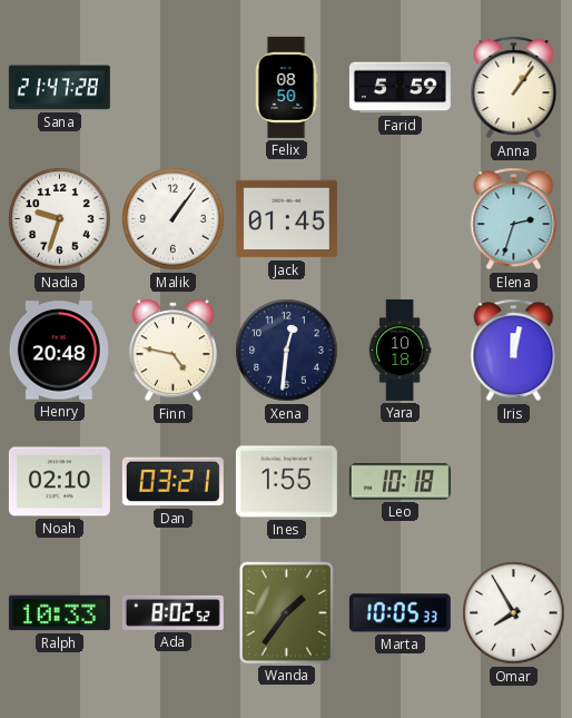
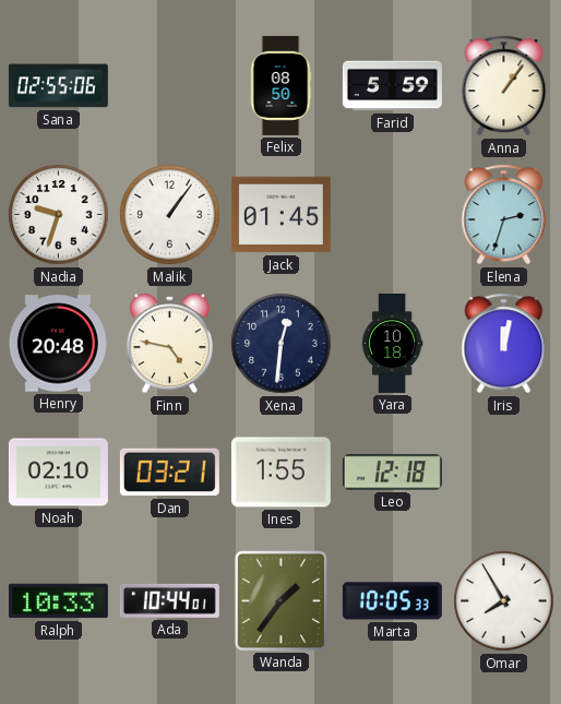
Sana: 21:47 -> 02:55
Leo: 10:18 -> 12:18
Ada: 8:02 -> 10:44
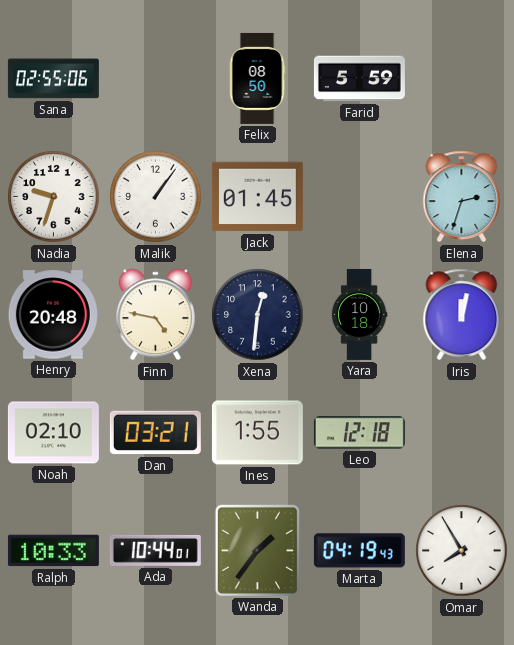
Anna: 1:06 -> none
Marta: 10:05 -> 04:19
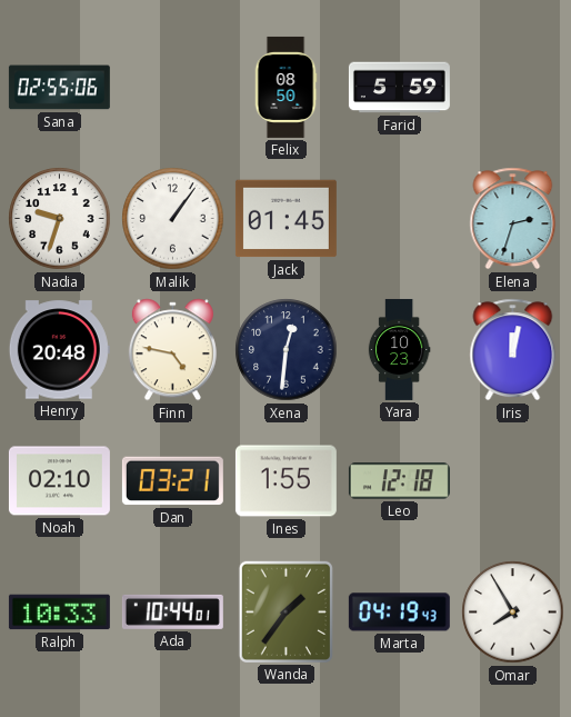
Yara: 10:18 -> 10:23
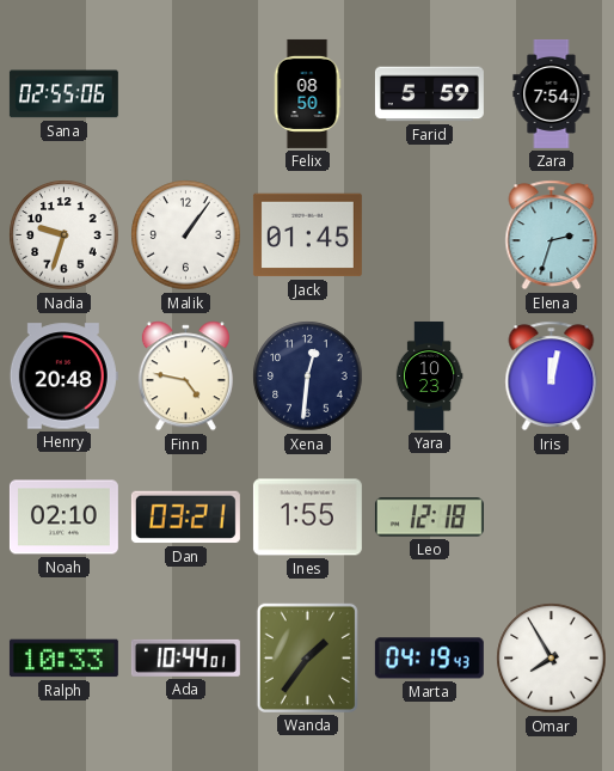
Zara: none -> 7:54
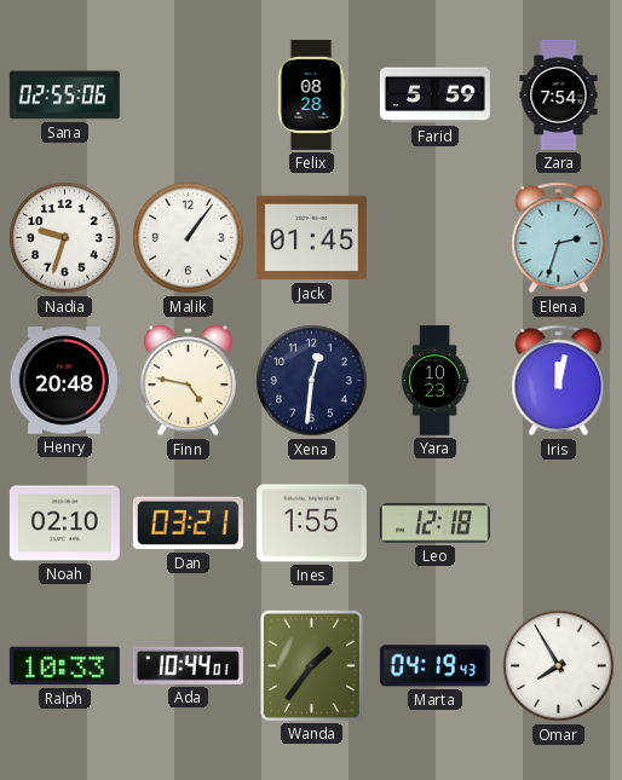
Felix: 08:50 -> 08:28
